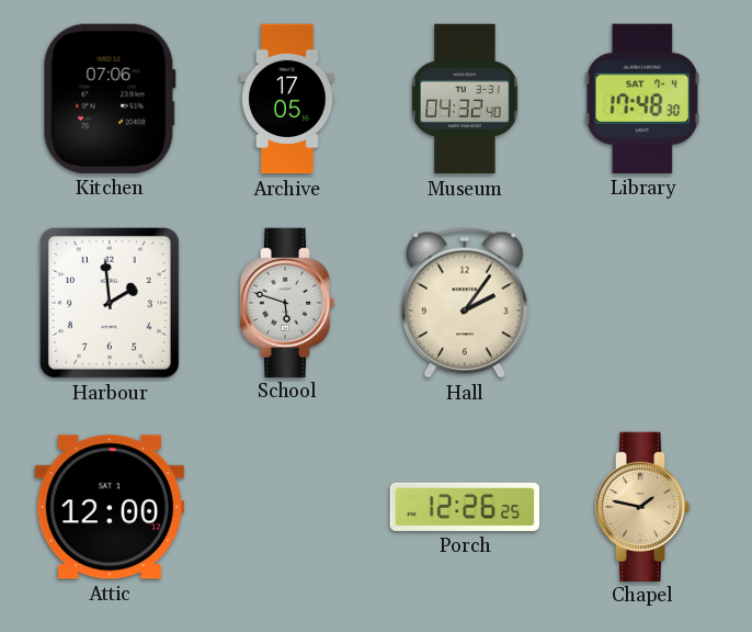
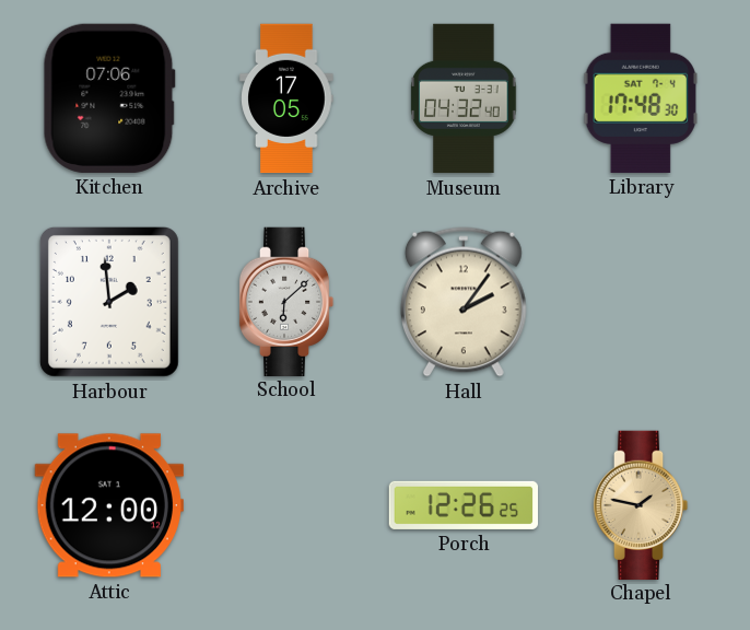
School: 5:48 -> 6:08
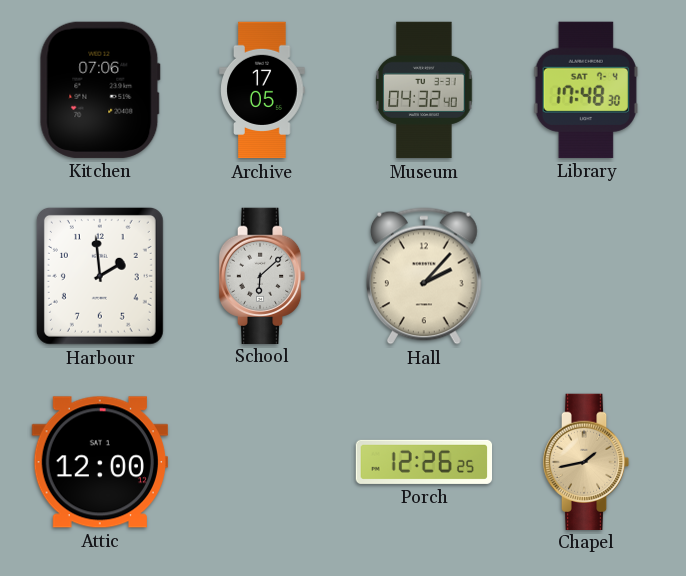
Hall: 2:06 -> 2:07
Chapel: 1:47 -> 1:43
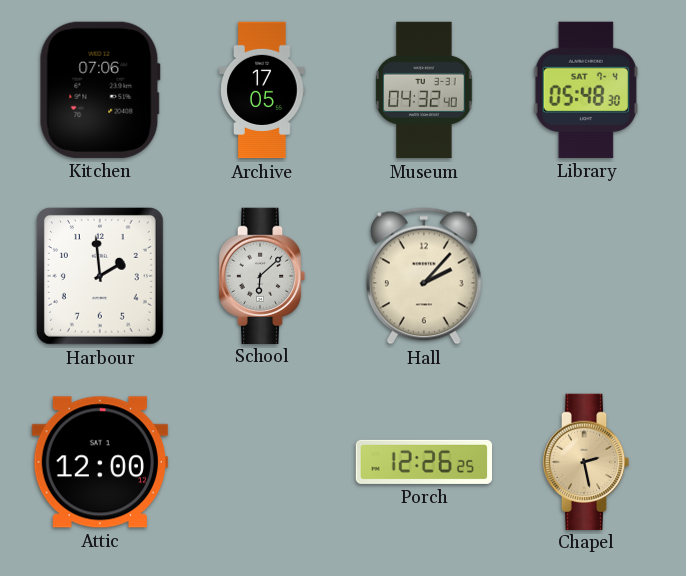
Library: 17:48 -> 05:48
Chapel: 1:43 -> 2:28
